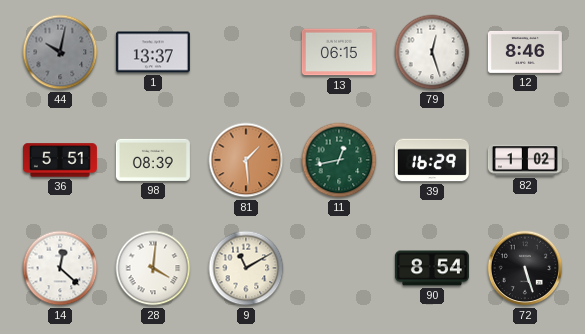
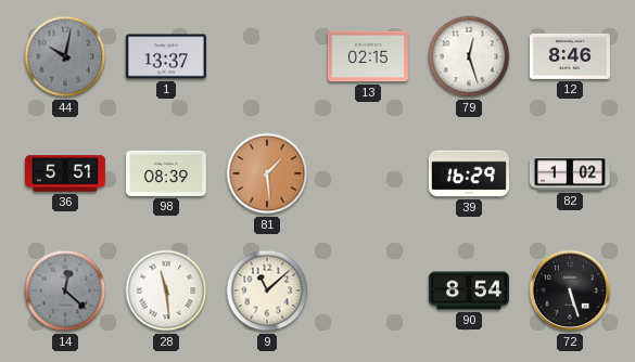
13: 06:15 -> 02:15
11: 12:43 -> none
14 dial: white -> grey
28: 4:01 -> 11:29
9: 11:10 -> 11:08
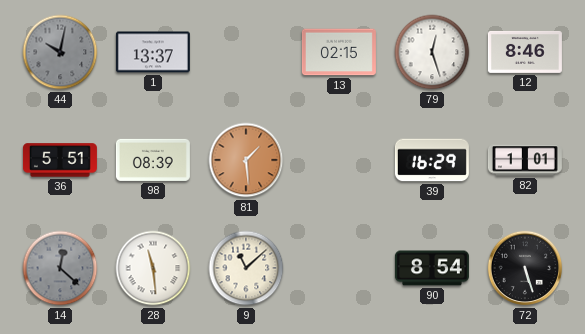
82: 1:02 -> 1:01
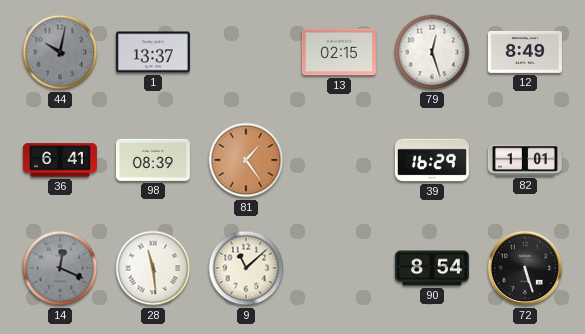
12: 8:46 -> 8:49
36: 5:51 -> 6:41
81: 1:29 -> 1:24
14: 12:22 -> 12:19
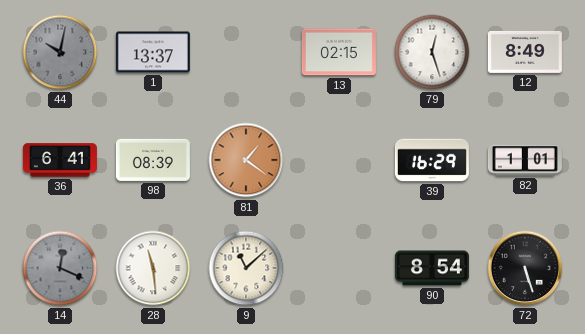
81: 1:24 -> 1:21
